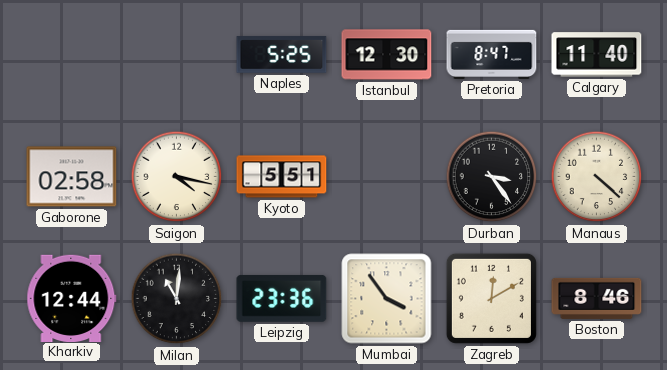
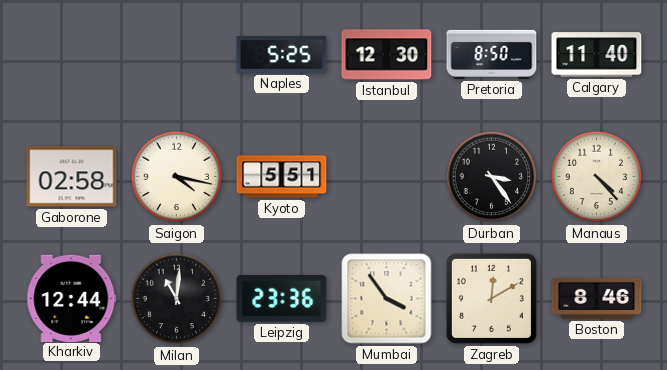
Pretoria: 8:47 -> 8:50
Manaus: 4:22 -> 4:23
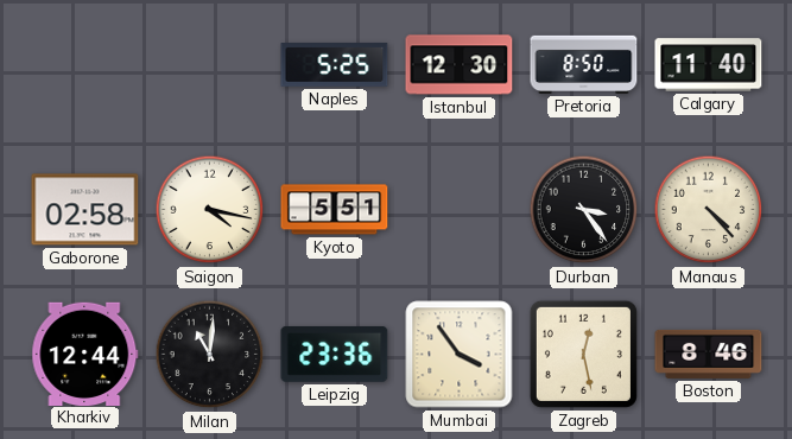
Zagreb: 12:10 -> 12:28
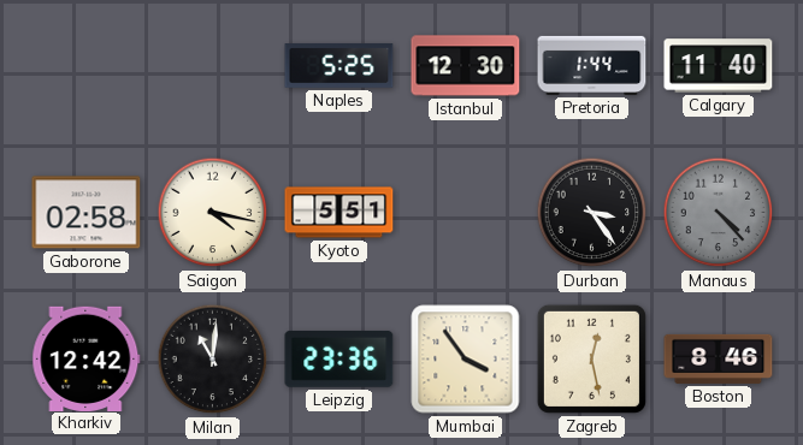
Pretoria: 8:50 -> 1:44
Manaus dial: cream -> grey
Kharkiv: 12:44 -> 12:42
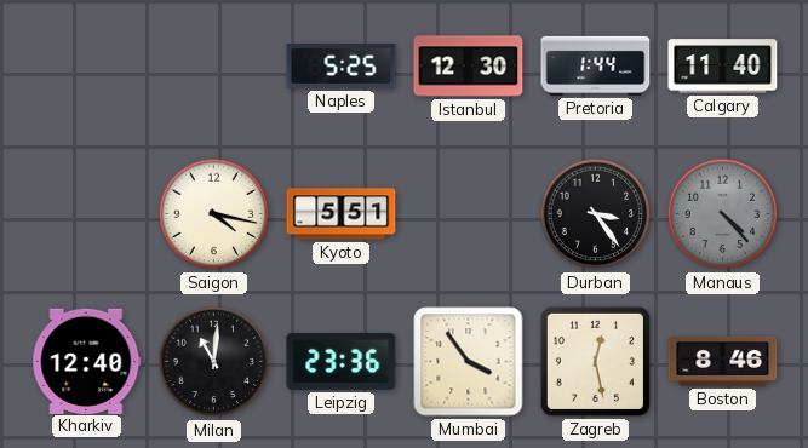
Gaborone: 02:58 -> none
Kharkiv: 12:42 -> 12:40
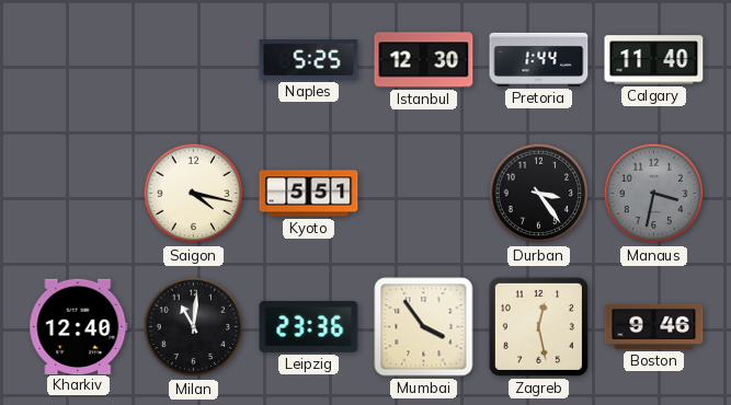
Manaus: 4:23 -> 3:32
Boston: 8:46 -> 9:46
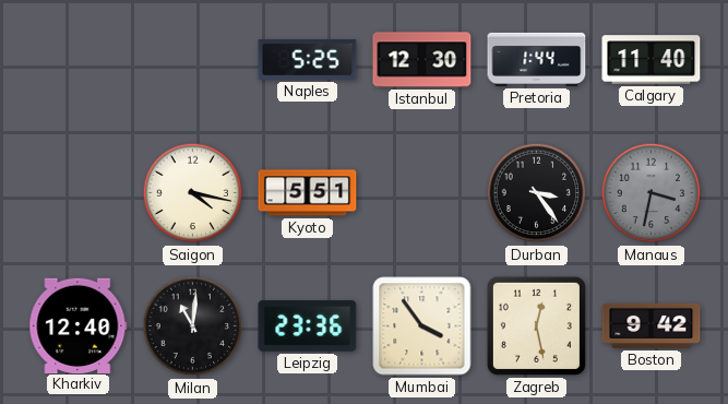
Boston: 9:46 -> 9:42
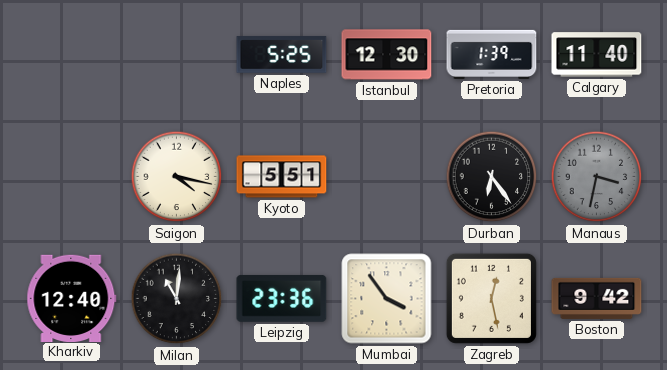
Pretoria: 1:44 -> 1:39
Durban: 3:24 -> 6:24
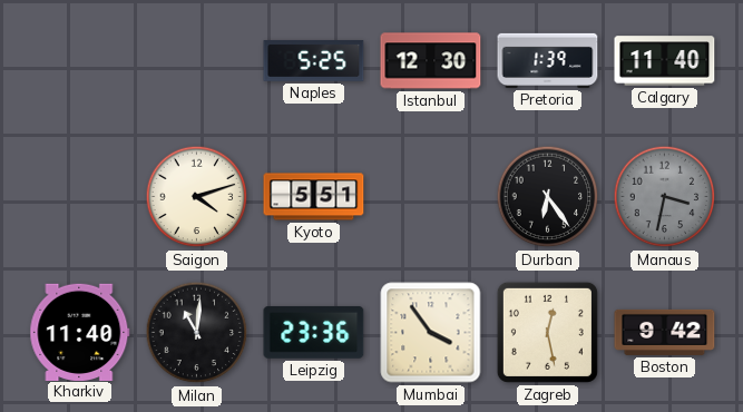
Saigon: 4:17 -> 4:12
Kharkiv: 12:40 -> 11:40
